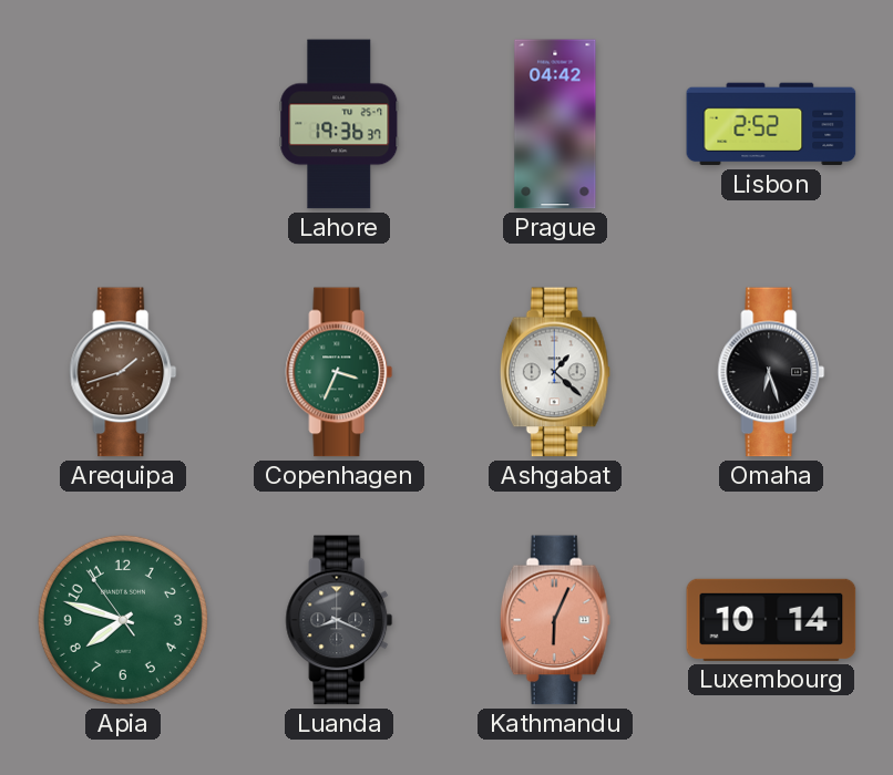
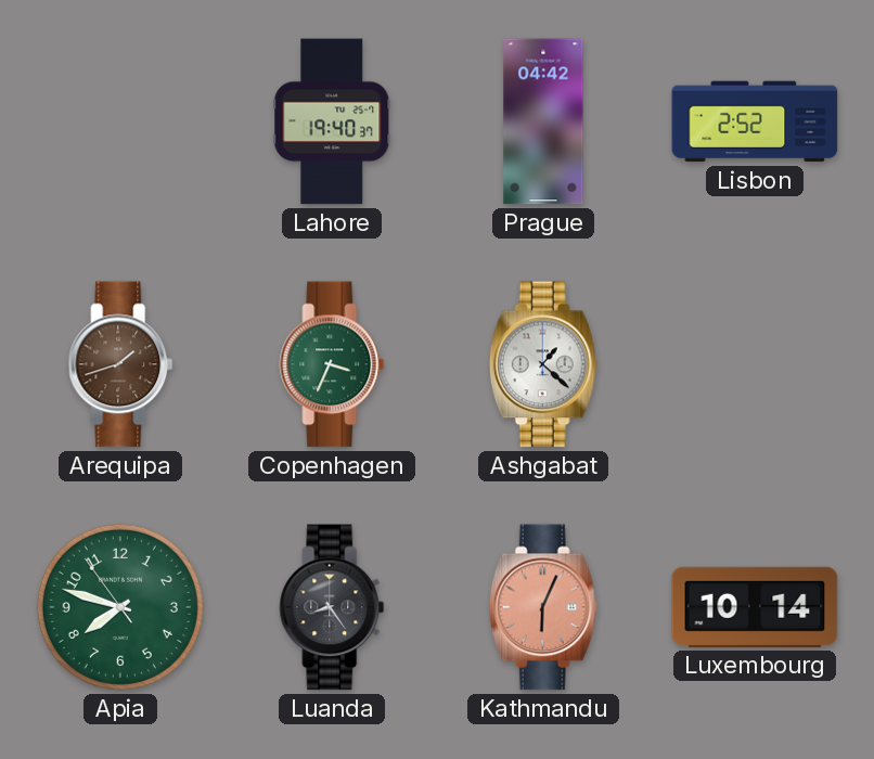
Lahore: 19:36 -> 19:40
Omaha: 6:27 -> none
Luanda: 8:19 -> 8:24
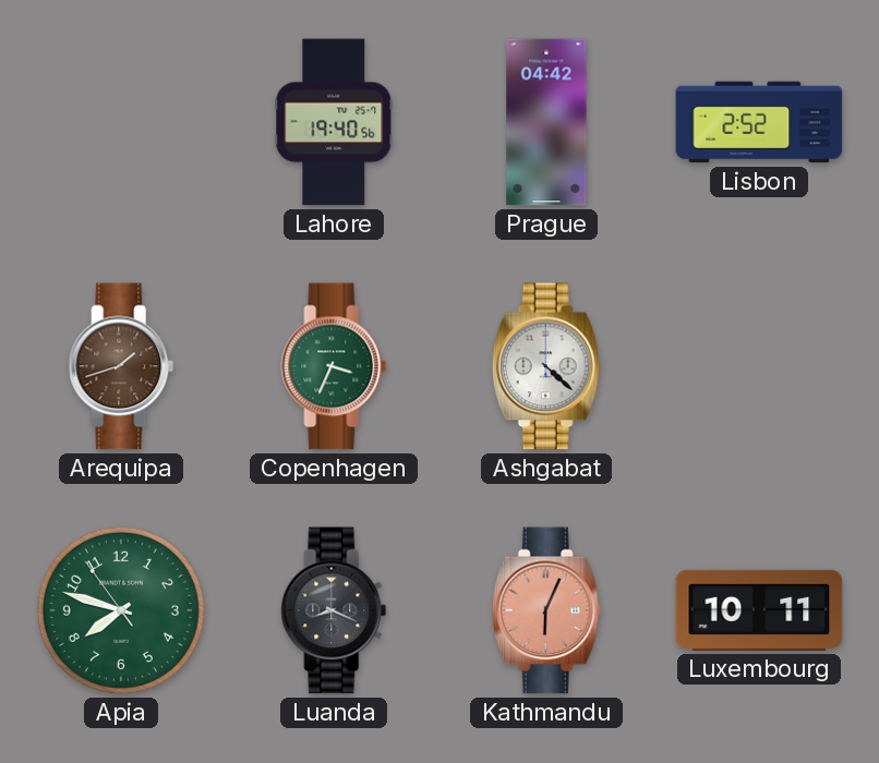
Lahore: 19:40:37 -> 19:40:56
Ashgabat: 1:22 -> 4:22
Luanda: 8:24 -> 8:19
Luxembourg: 10:14 -> 10:11
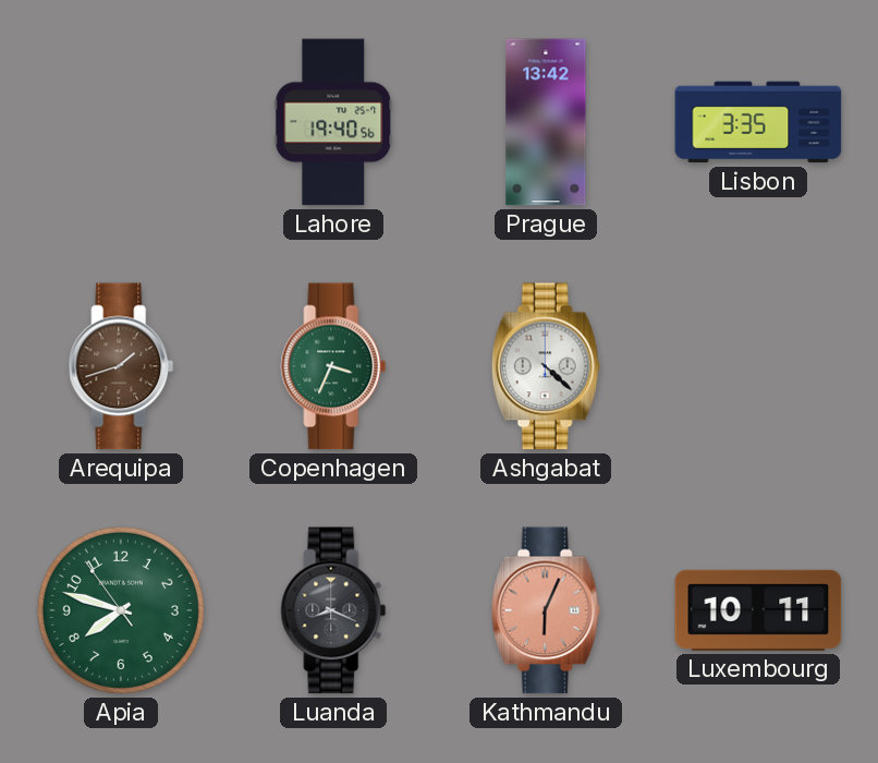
Prague: 04:42 -> 13:42
Lisbon: 2:52 -> 3:35
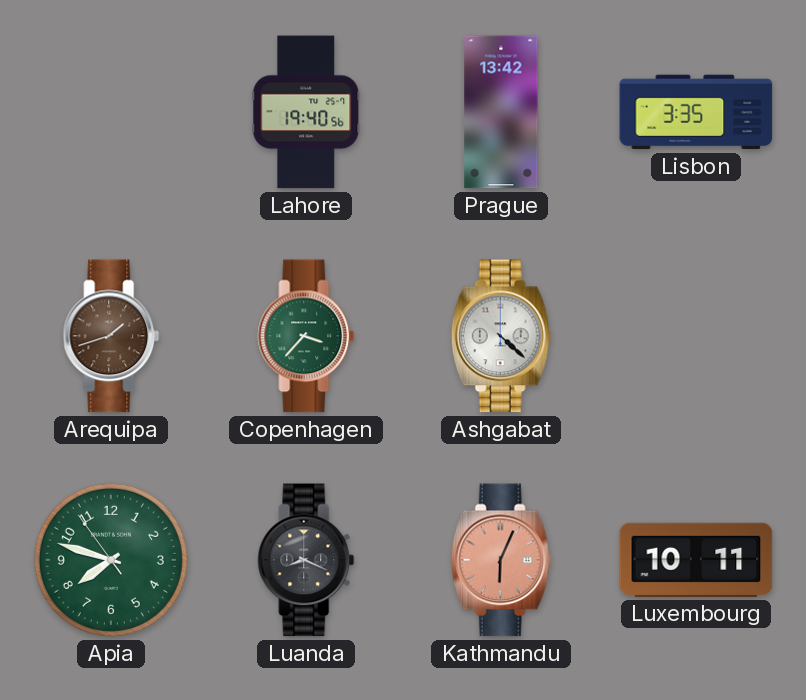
Copenhagen: 3:34 -> 3:37
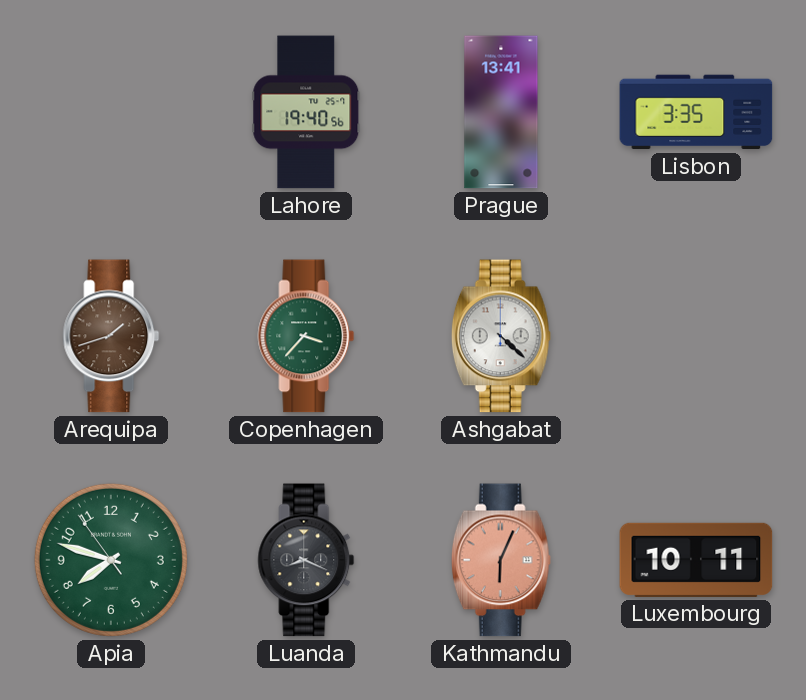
Prague: 13:42 -> 13:41
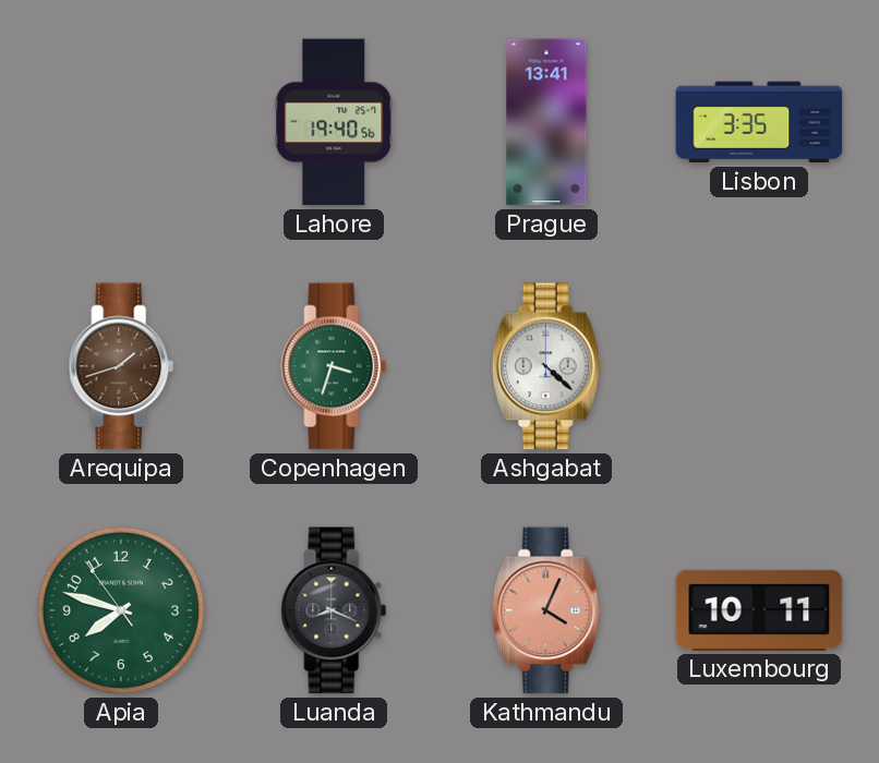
Copenhagen: 3:37 -> 3:33
Kathmandu: 6:04 -> 4:04
